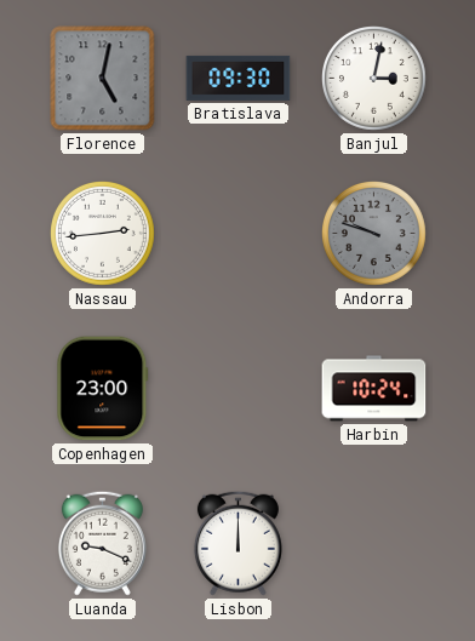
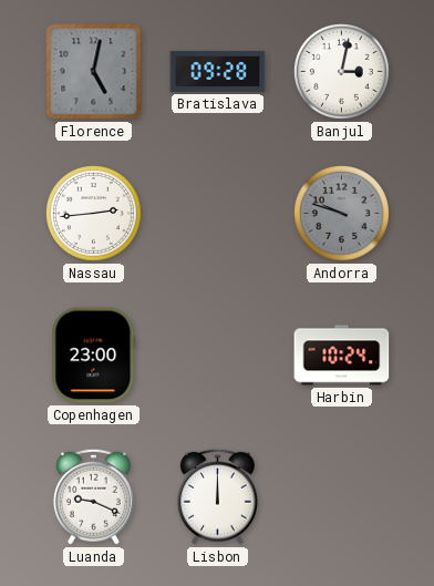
Bratislava: 09:30 -> 09:28
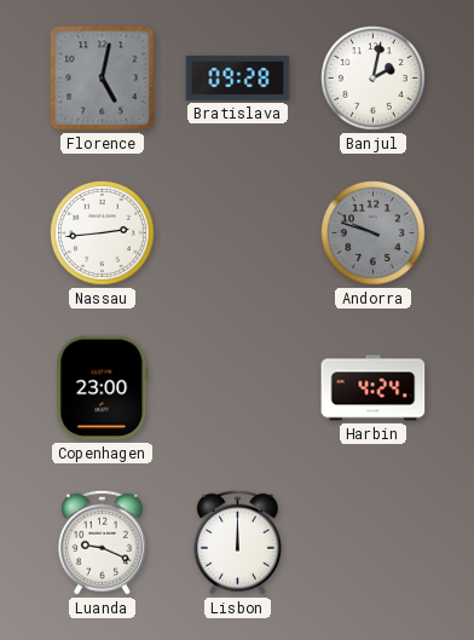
Banjul: 3:02 -> 2:02
Harbin: 10:24 -> 4:24
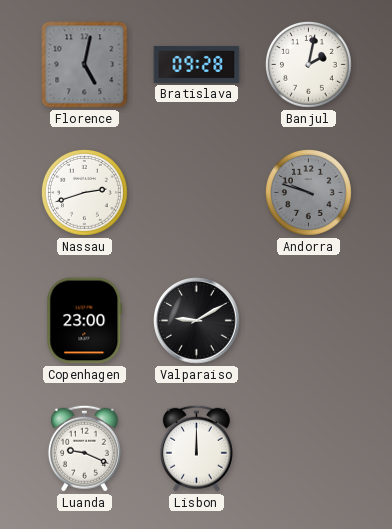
Nassau: 2:44 -> 2:42
Valparaiso: none -> 9:10
Harbin: 4:24 -> none
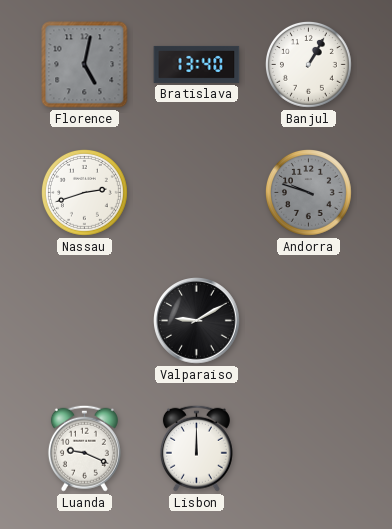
Bratislava: 09:28 -> 13:40
Banjul: 2:02 -> 1:05
Copenhagen: 23:00 -> none
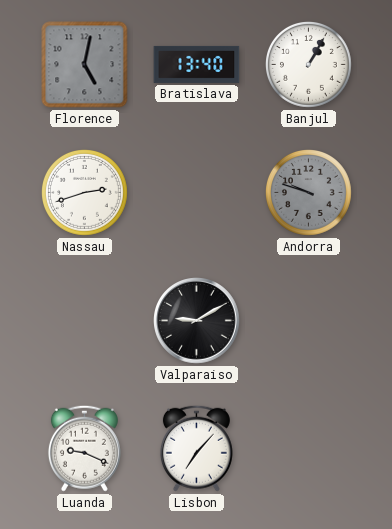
Lisbon: 12:00 -> 7:07
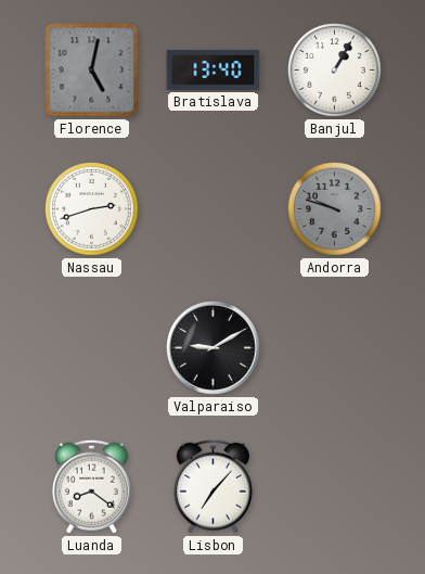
Luanda: 9:19 -> 8:21
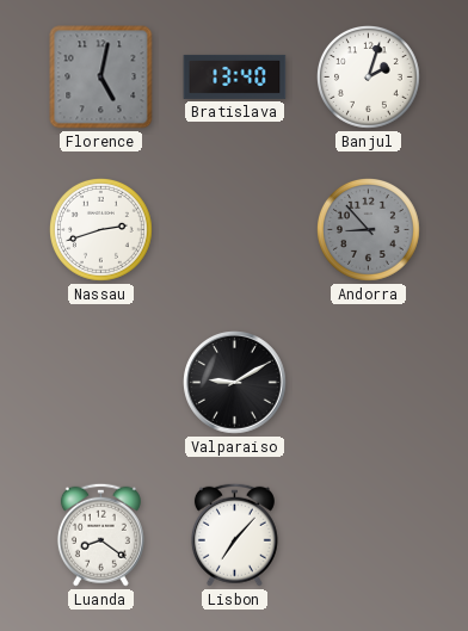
Banjul: 1:05 -> 2:03
Andorra: 9:48 -> 8:53
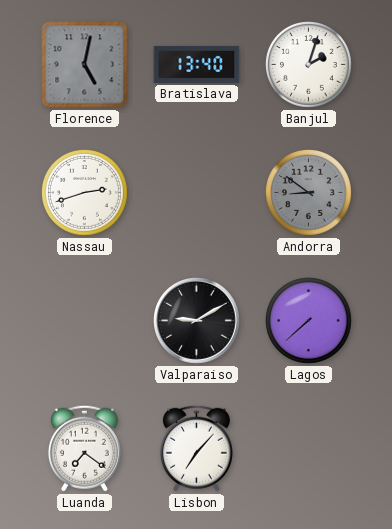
Andorra: 8:53 -> 8:51
Lagos: none -> 7:38
Luanda: 8:21 -> 7:21
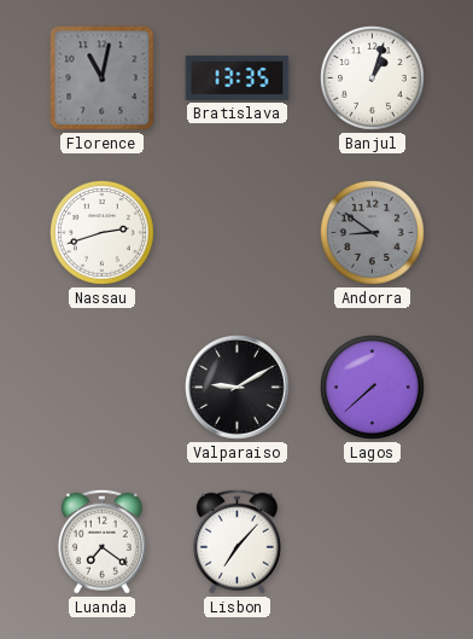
Florence: 5:02 -> 11:02
Bratislava: 13:40 -> 13:35
Banjul: 2:03 -> 1:03
